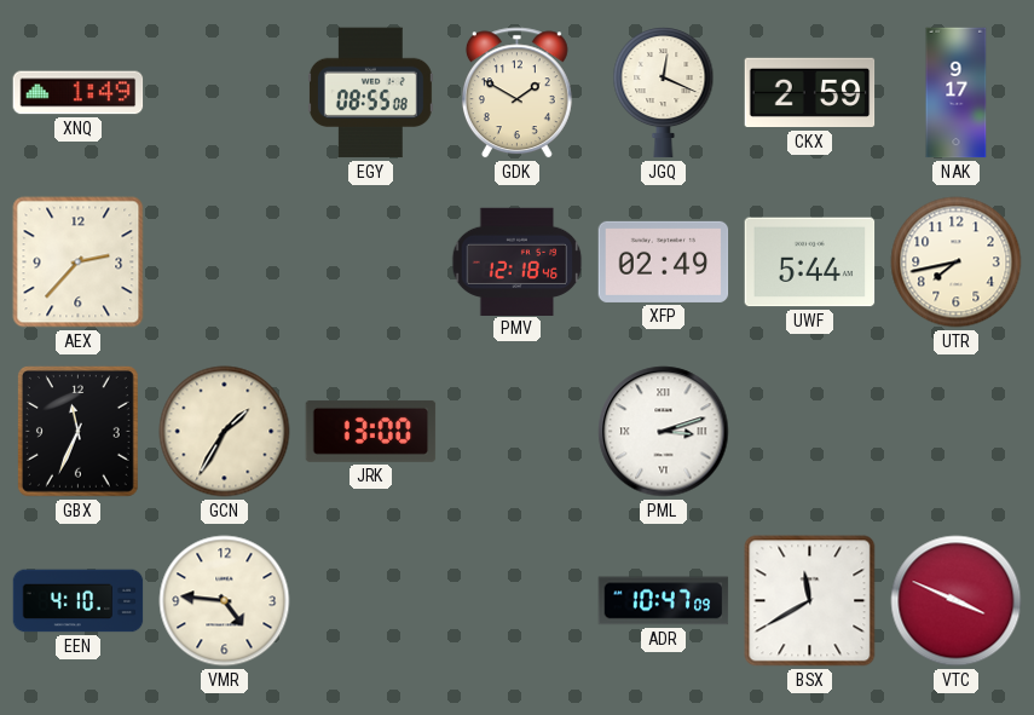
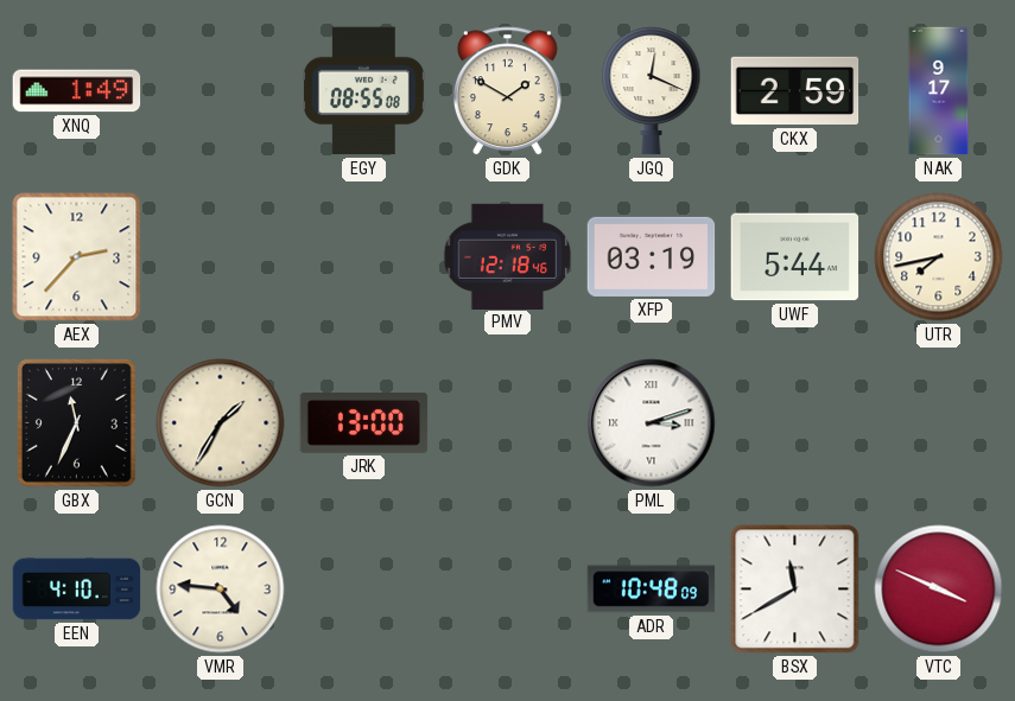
XFP: 02:49 -> 03:19
ADR: 10:47 -> 10:48
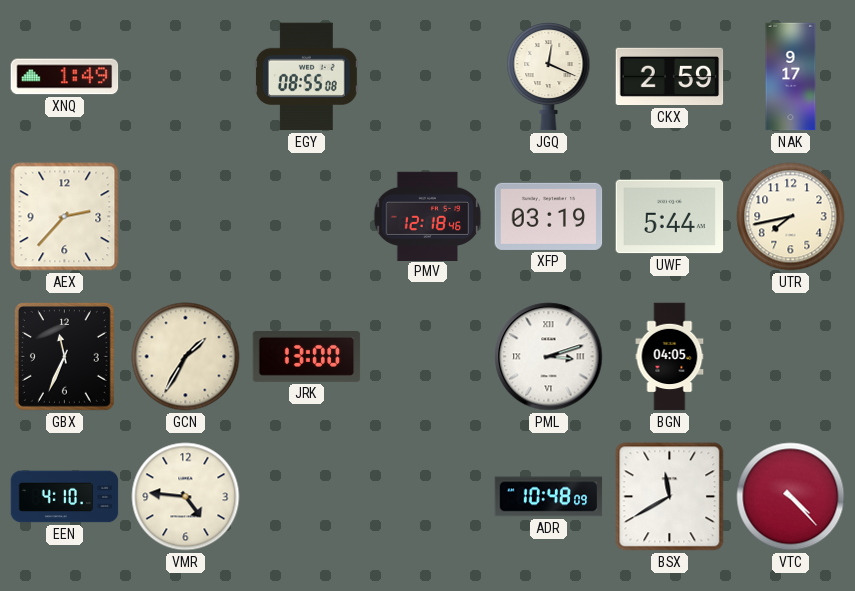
GDK: 1:50 -> none
BGN: none -> 04:05
VTC: 3:49 -> 4:23
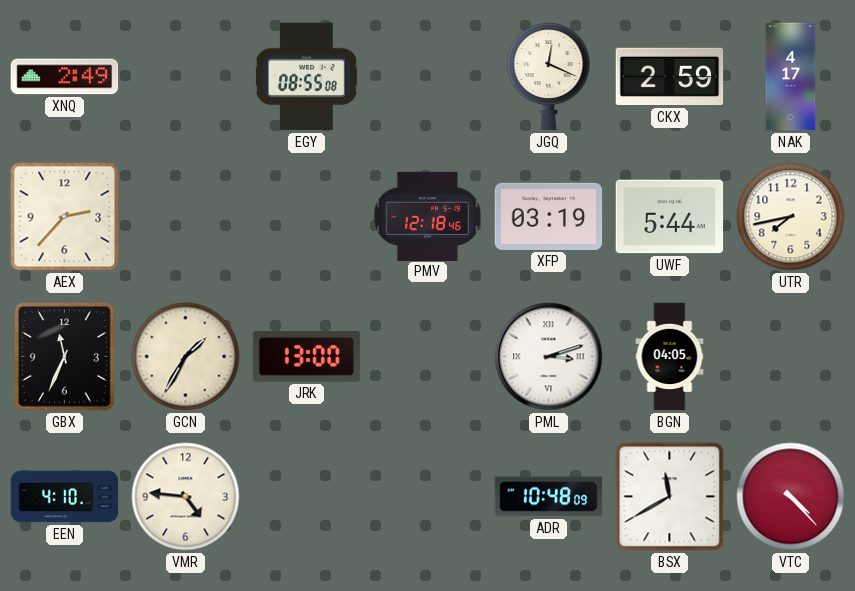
XNQ: 1:49 -> 2:49
NAK: 9:17 -> 4:17
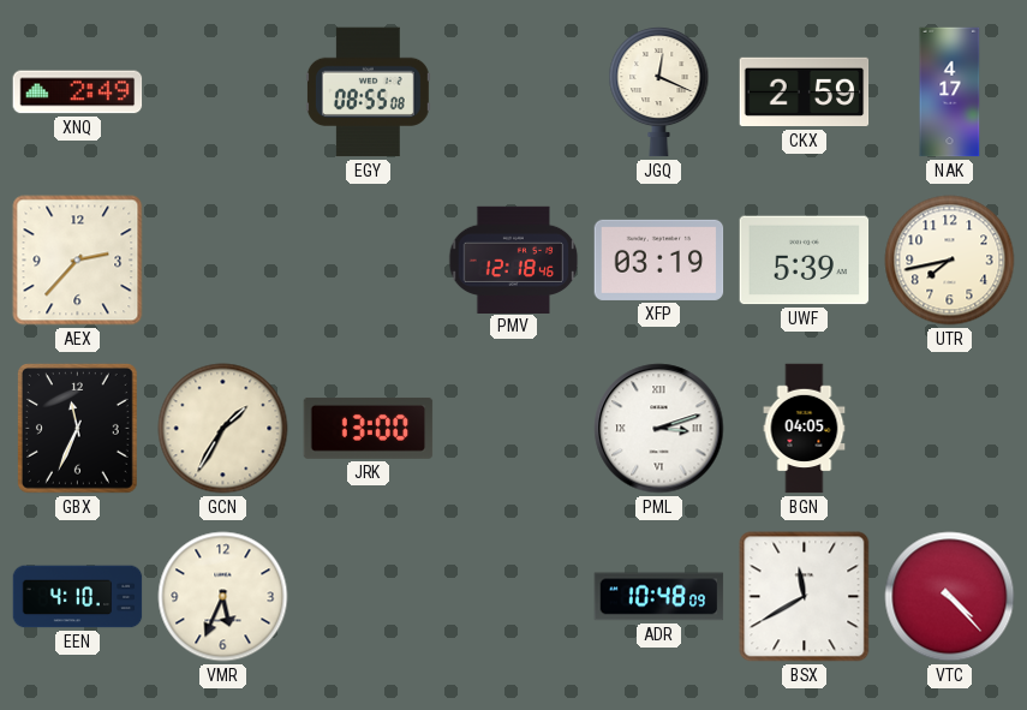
UWF: 5:44 -> 5:39
VMR: 4:46 -> 5:34
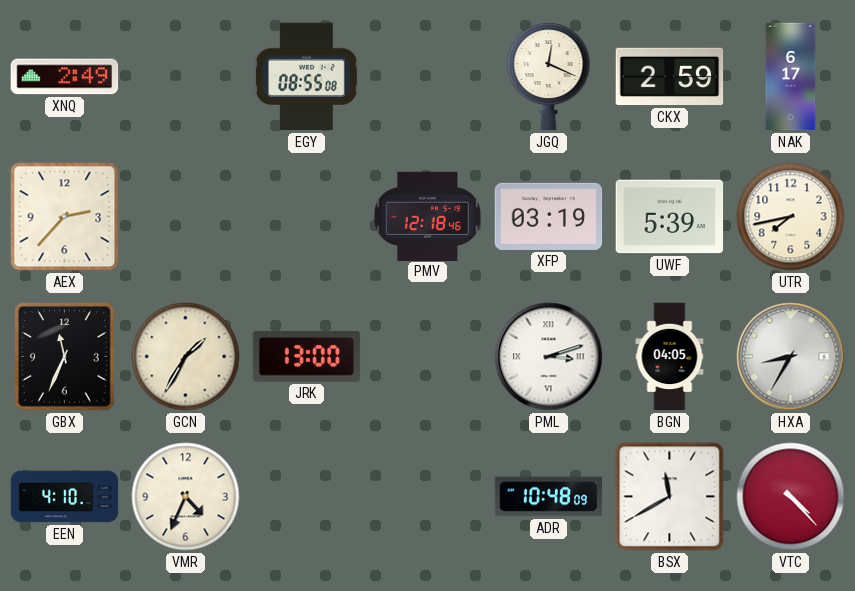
NAK: 4:17 -> 6:17
HXA: none -> 8:35
VMR: 5:34 -> 4:34
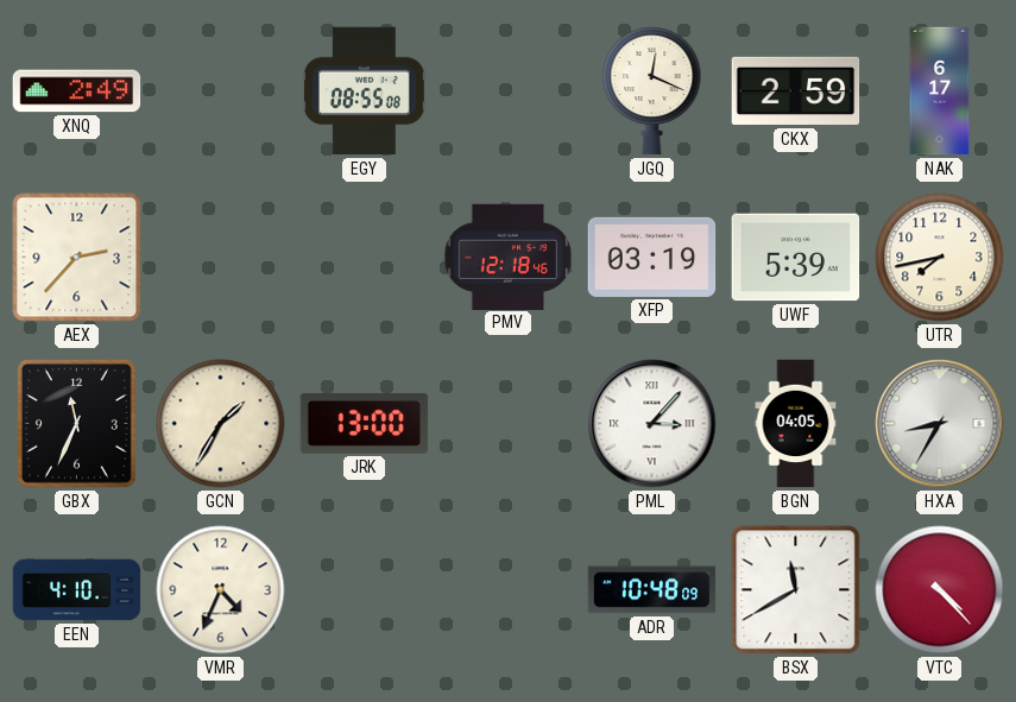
PML: 3:12 -> 3:07
